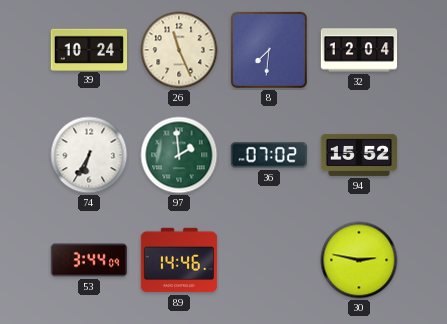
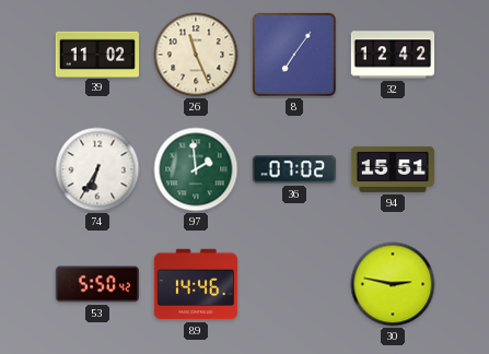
39: 10:24 -> 11:02
8: 7:31 -> 7:06
32: 12:04 -> 12:42
94: 15:52 -> 15:51
53: 3:44 -> 5:50
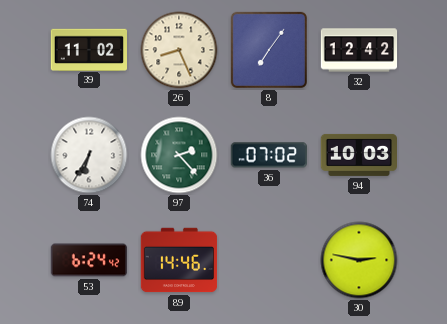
26: 11:26 -> 8:26
97: 1:59 -> 2:23
94: 15:51 -> 10:03
53: 5:50 -> 6:24
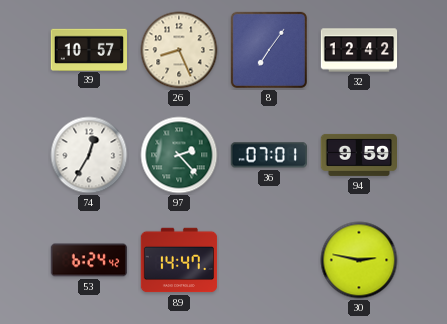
39: 11:02 -> 10:57
74: 6:35 -> 12:35
36: 07:02 -> 07:01
94: 10:03 -> 9:59
89: 14:46 -> 14:47
